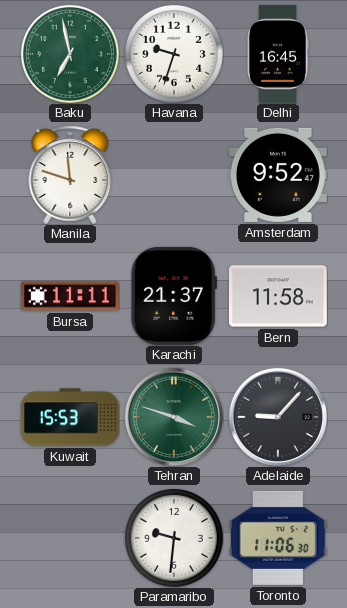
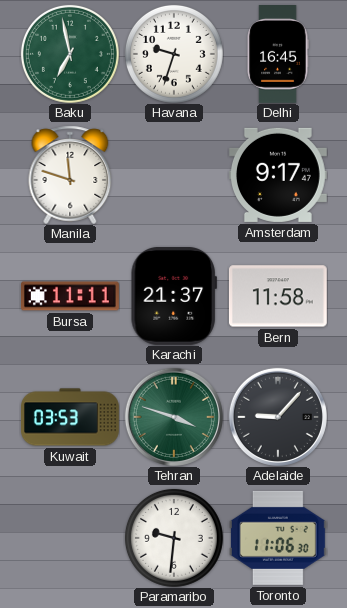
Amsterdam: 9:52 -> 9:17
Kuwait: 15:53 -> 03:53
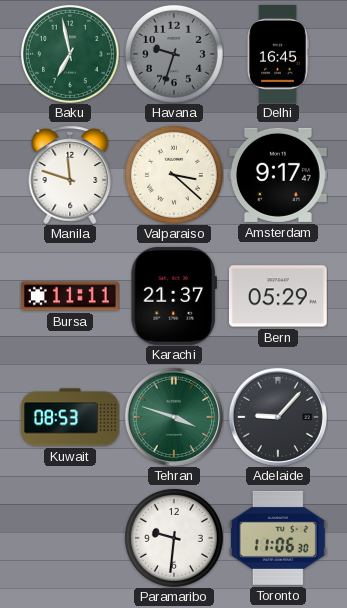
Havana dial: white -> grey
Valparaiso: none -> 3:22
Bern: 11:58 -> 05:29
Kuwait: 03:53 -> 08:53
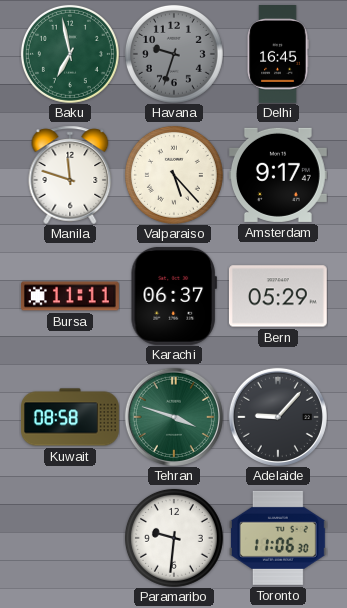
Valparaiso: 3:22 -> 5:23
Karachi: 21:37 -> 06:37
Kuwait: 08:53 -> 08:58
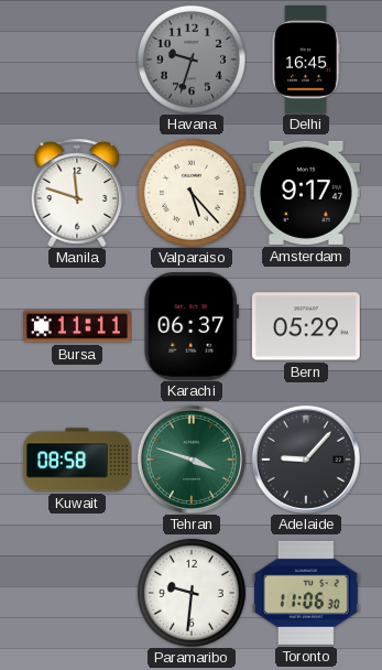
Baku: 6:58 -> none
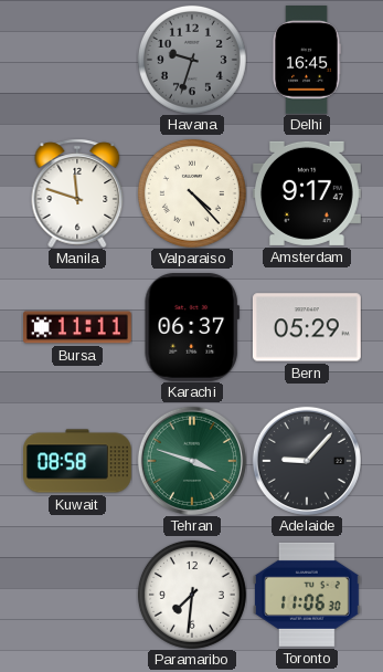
Valparaiso: 5:23 -> 4:23
Paramaribo: 9:31 -> 7:31
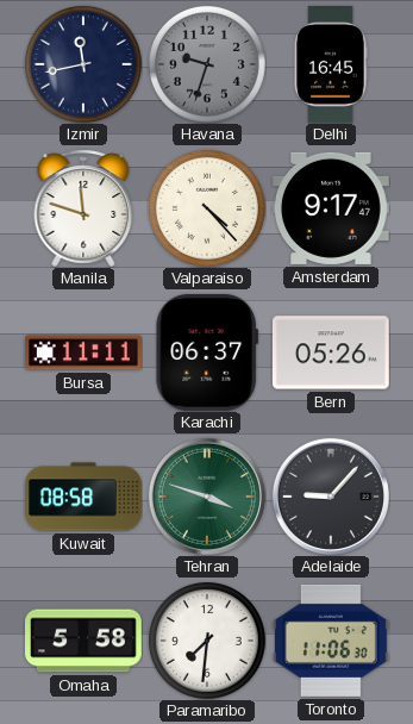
Izmir: none -> 11:43
Bern: 05:29 -> 05:26
Omaha: none -> 5:58
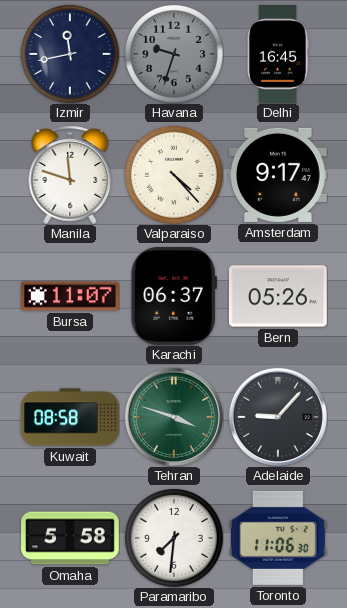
Bursa: 11:11 -> 11:07
